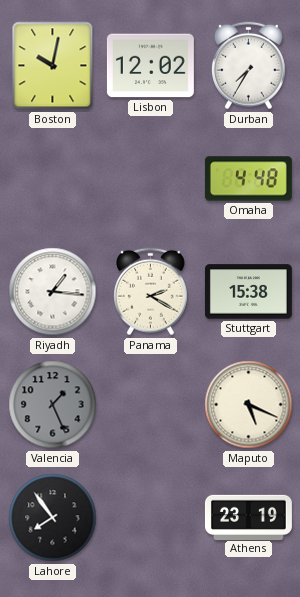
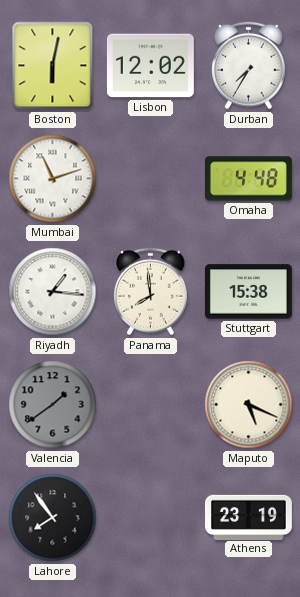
Boston: 10:02 -> 6:02
Mumbai: none -> 11:12
Panama: 2:20 -> 7:59
Valencia: 1:26 -> 1:39
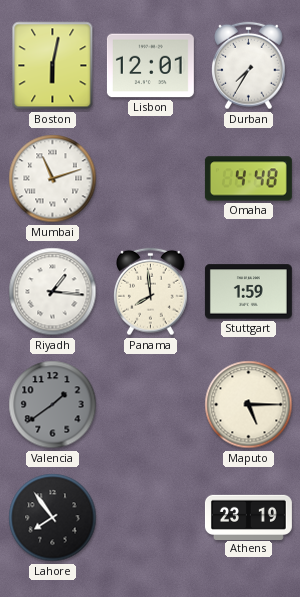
Lisbon: 12:02 -> 12:01
Stuttgart: 15:38 -> 1:59
Maputo: 5:19 -> 5:15
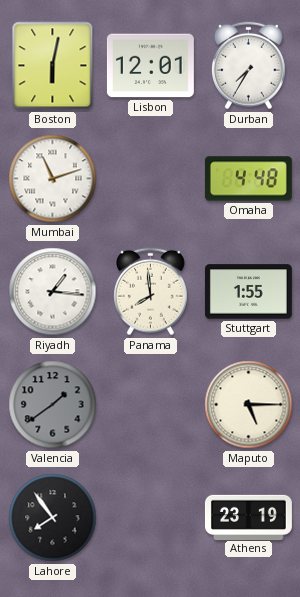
Stuttgart: 1:59 -> 1:55
